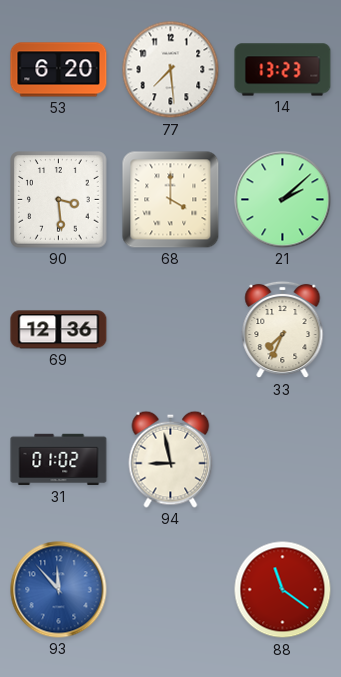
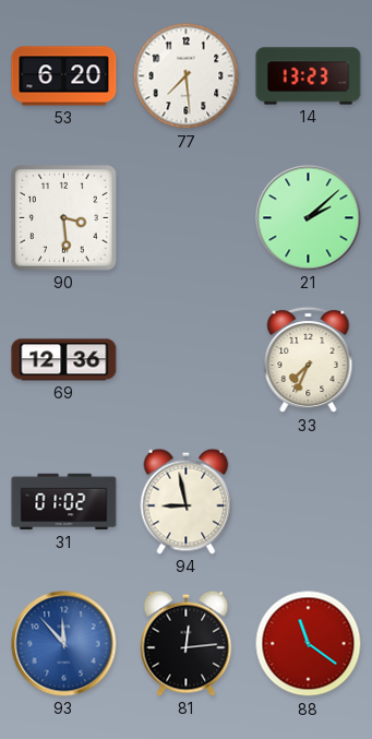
68: 4:00 -> none
81: none -> 12:14
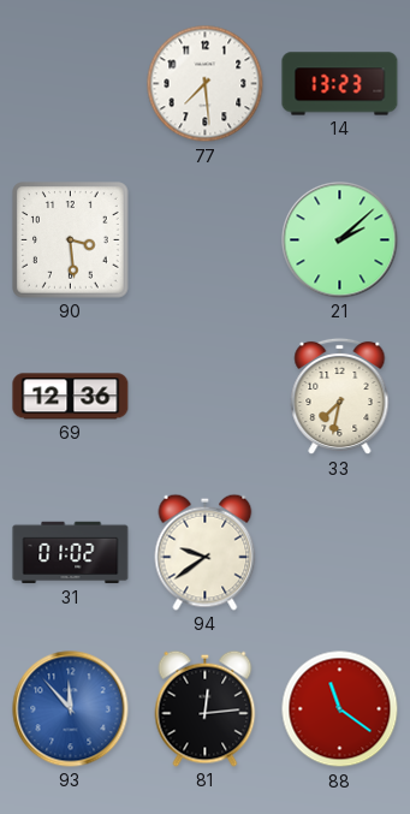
53: 6:20 -> none
33: 7:34 -> 7:32
94: 8:58 -> 9:39
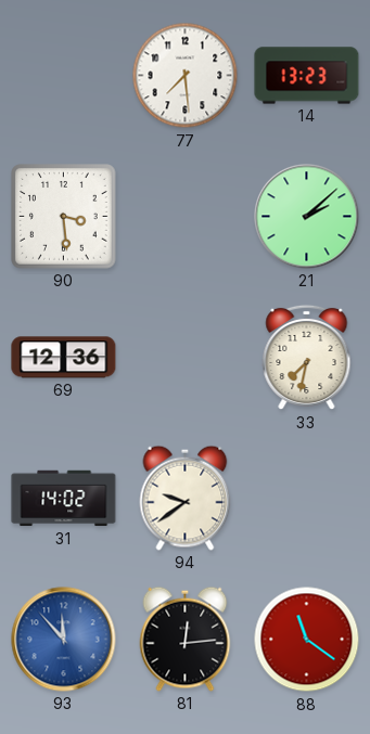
31: 01:02 -> 14:02
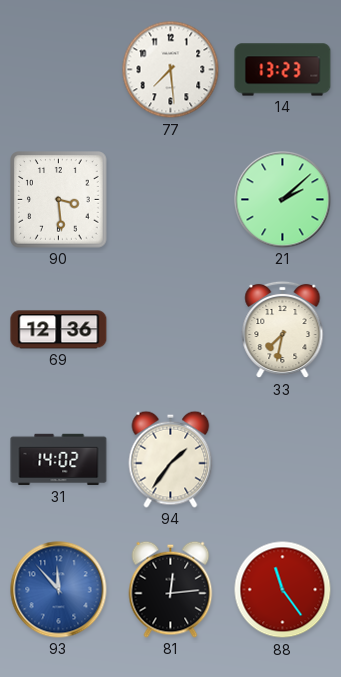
94: 9:39 -> 1:36
88: 11:21 -> 11:24
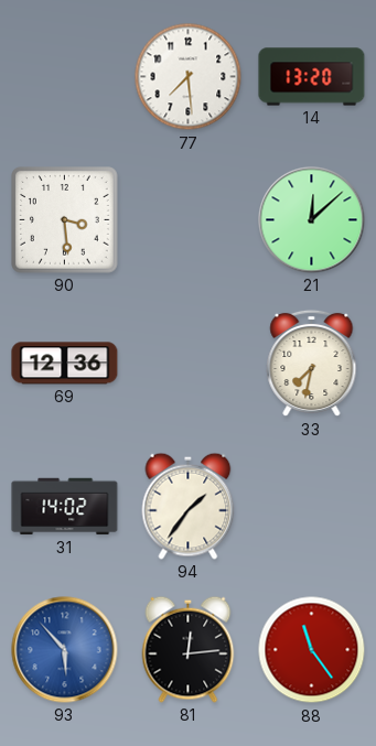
14: 13:23 -> 13:20
21: 2:08 -> 12:08
93: 11:53 -> 5:53
